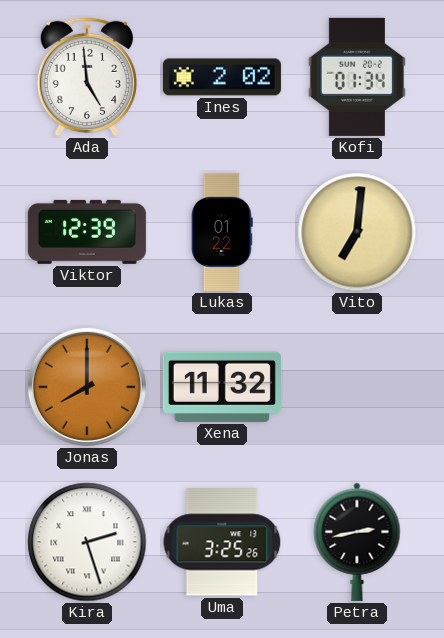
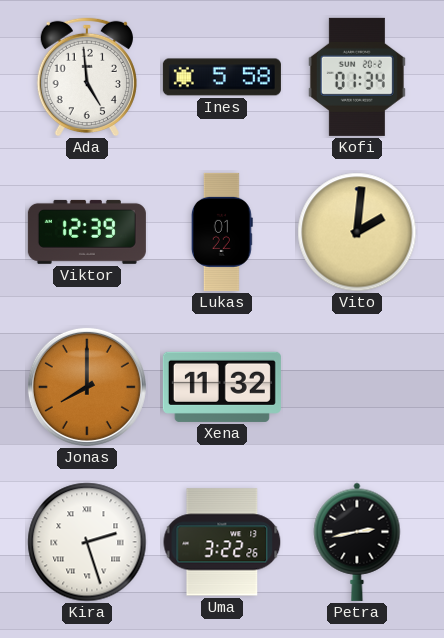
Ines: 2:02 -> 5:58
Vito: 7:01 -> 2:01
Uma: 3:25 -> 3:22
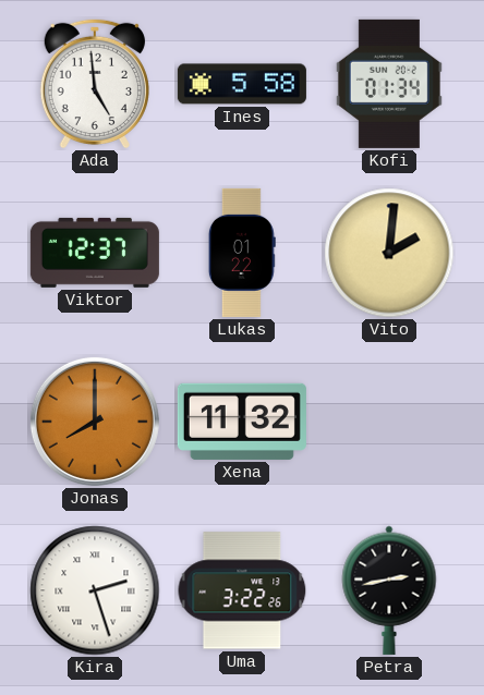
Viktor: 12:39 -> 12:37
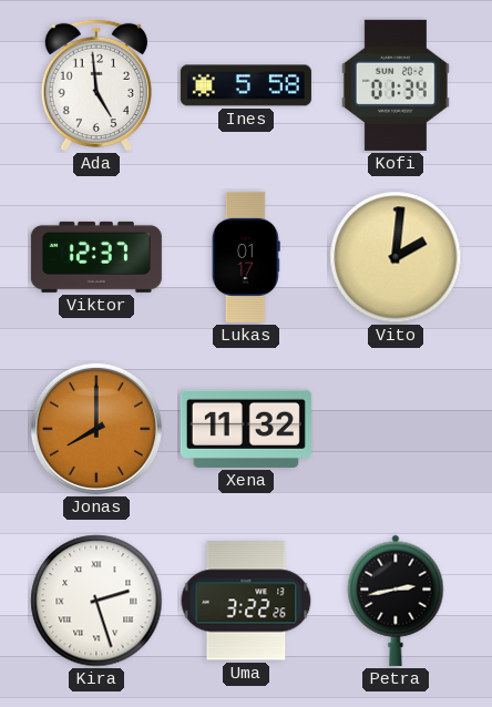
Lukas: 01:22 -> 01:17
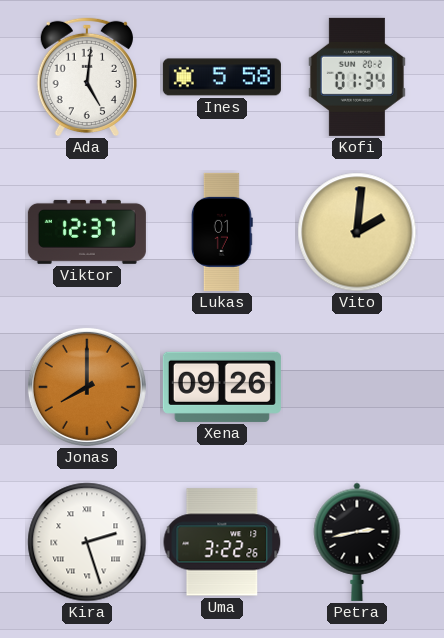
Ada: 4:59 -> 5:01
Xena: 11:32 -> 09:26
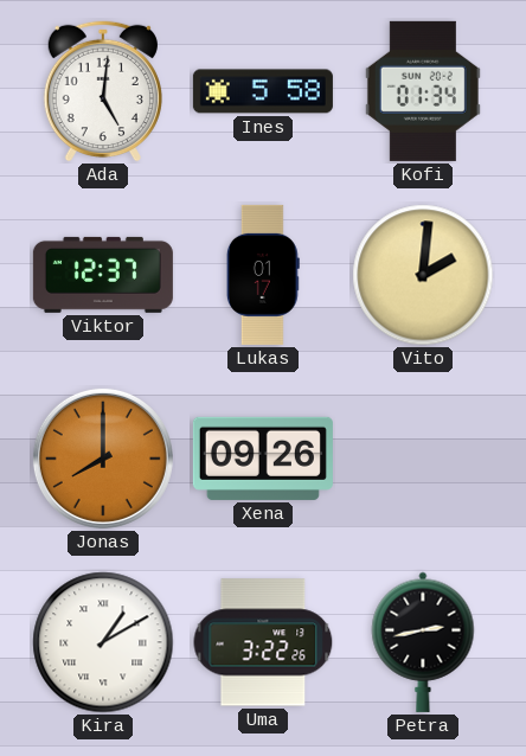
Kira: 2:27 -> 1:10
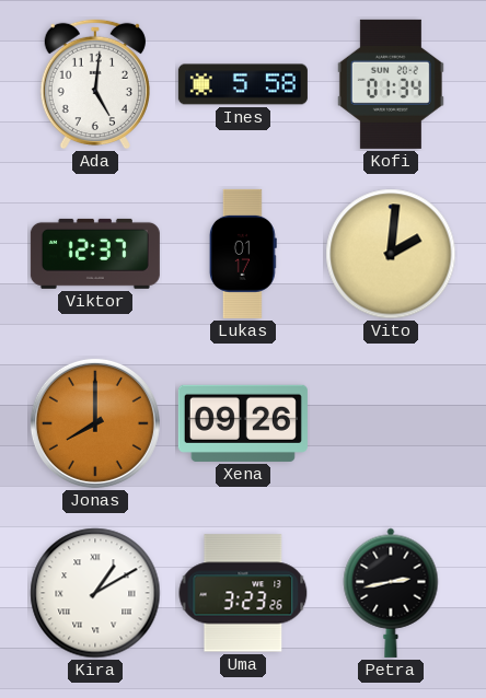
Uma: 3:22 -> 3:23
